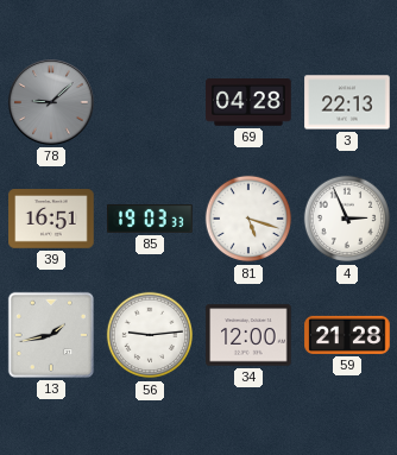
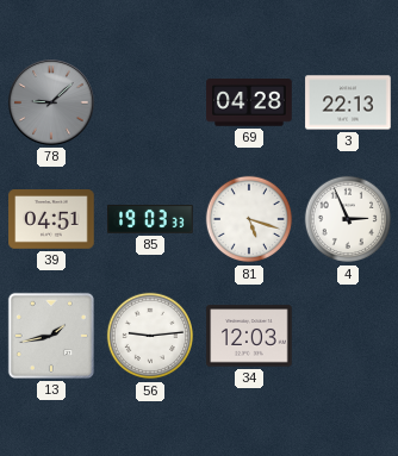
39: 16:51 -> 04:51
34: 12:00 -> 12:03
59: 21:28 -> none
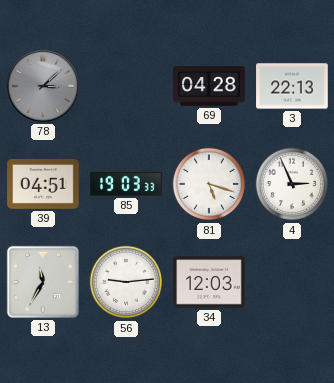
78: 9:08 -> 3:08
13: 1:43 -> 11:35
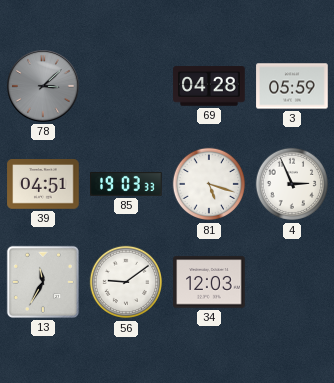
3: 22:13 -> 05:59
56: 9:14 -> 9:09
